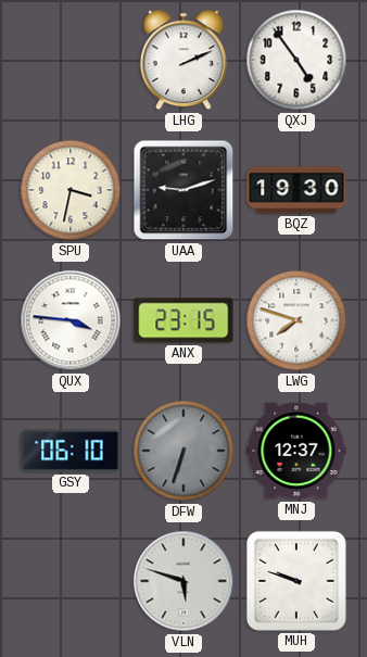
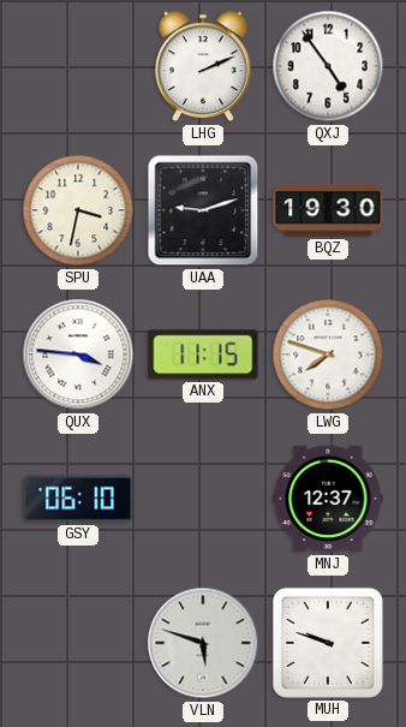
ANX: 23:15 -> 11:15
DFW: 6:33 -> none
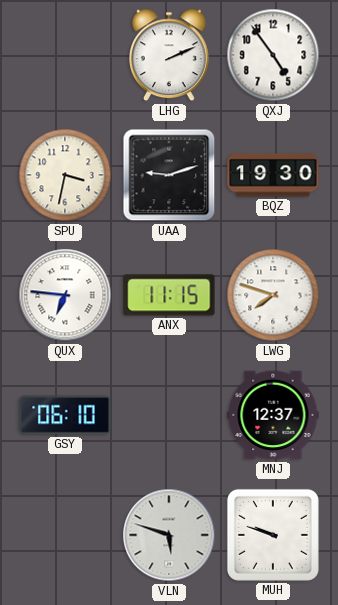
QUX: 3:46 -> 6:46
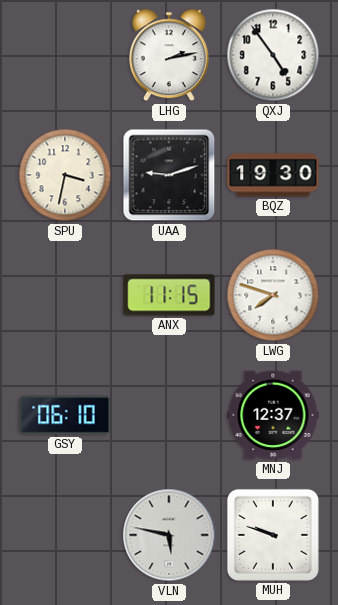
LHG: 2:11 -> 2:13
QUX: 6:46 -> none
VLN: 5:48 -> 5:47
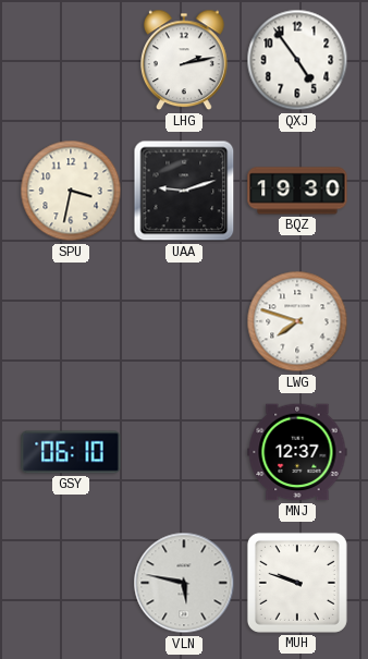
ANX: 11:15 -> none
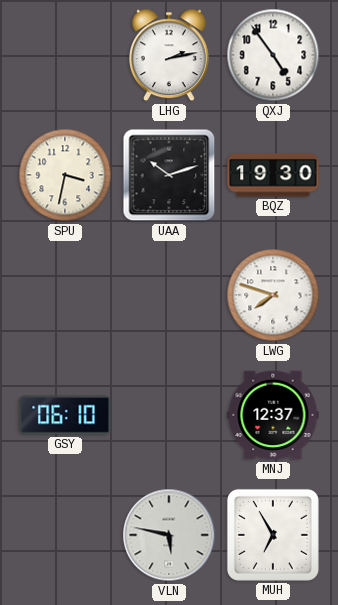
UAA: 9:12 -> 10:12
MUH: 9:48 -> 6:55
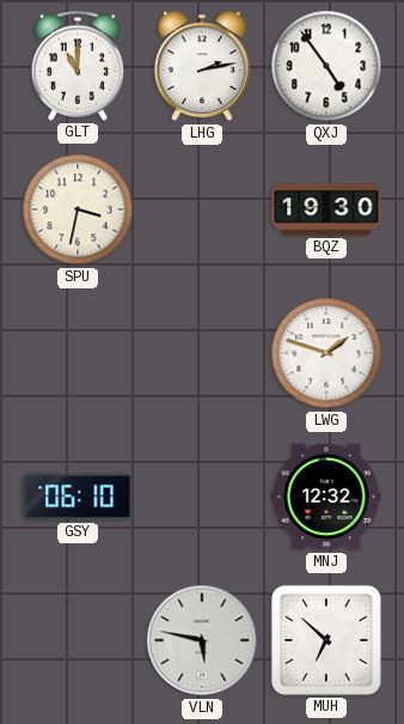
GLT: none -> 11:00
UAA: 10:12 -> none
LWG: 7:48 -> 1:48
MNJ: 12:37 -> 12:32
MUH: 6:55 -> 6:52
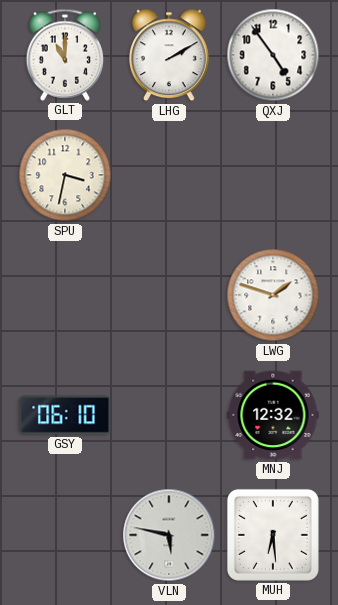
LHG: 2:13 -> 2:10
BQZ: 19:30 -> none
MUH: 6:52 -> 6:29
